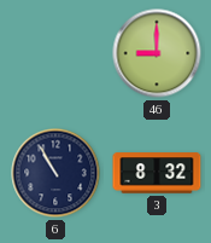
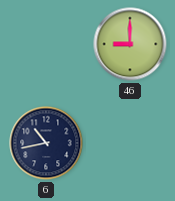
6: 10:55 -> 10:43
3: 8:32 -> none
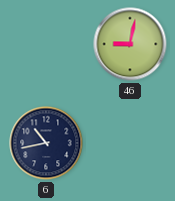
46: 9:00 -> 9:02
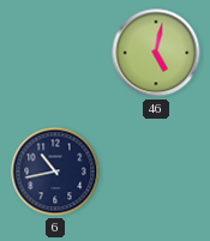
46: 9:02 -> 5:02
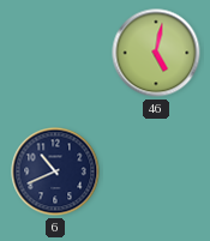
6: 10:43 -> 10:41
